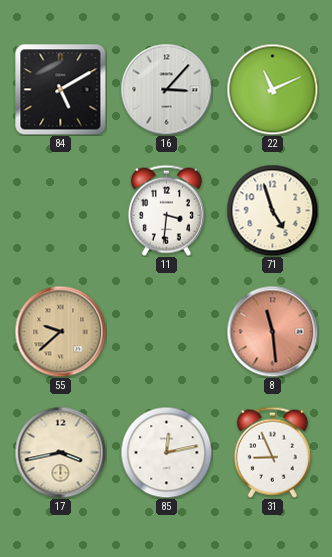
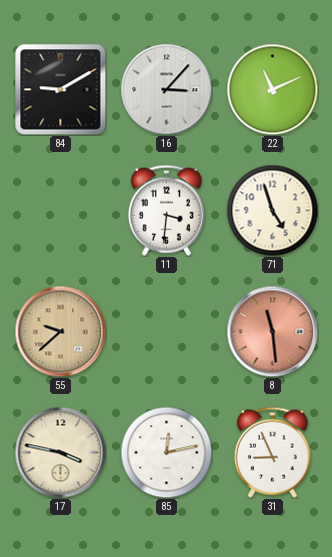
84: 5:10 -> 9:10
17: 3:43 -> 3:47
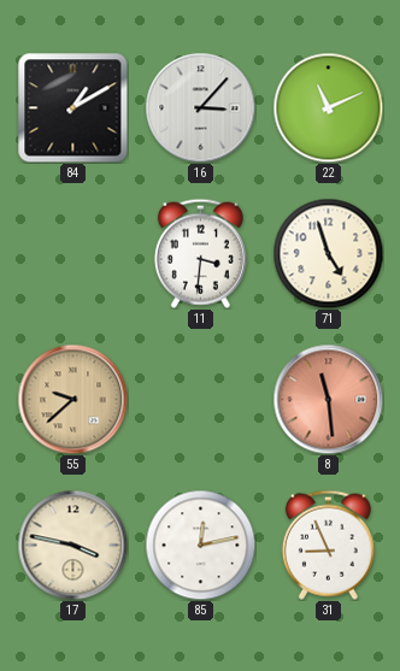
84: 9:10 -> 1:10
